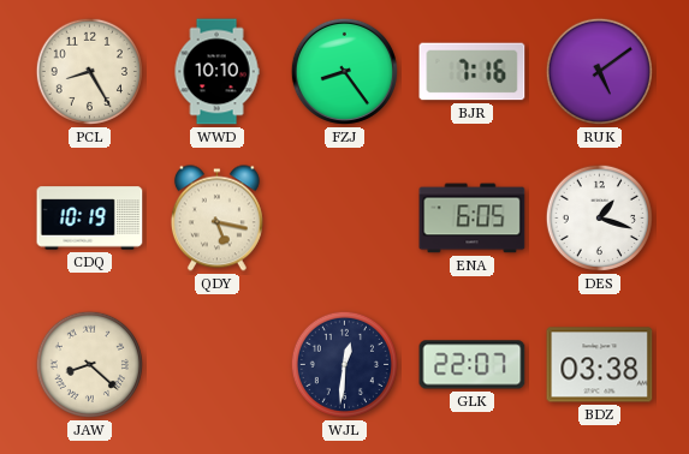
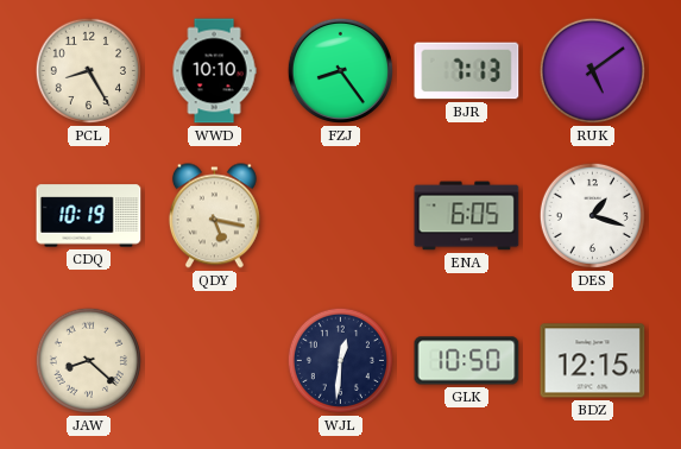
BJR: 7:16 -> 7:13
GLK: 22:07 -> 10:50
BDZ: 03:38 -> 12:15
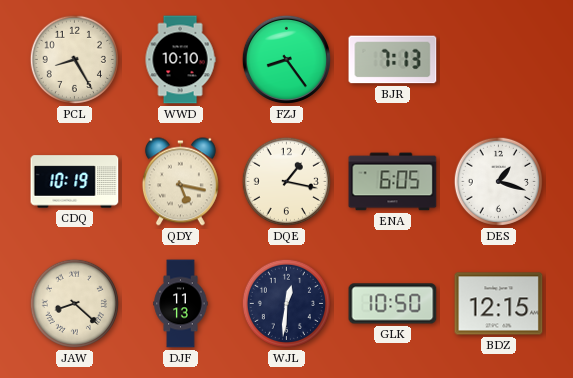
RUK: 5:09 -> none
DQE: none -> 1:17
DJF: none -> 11:13
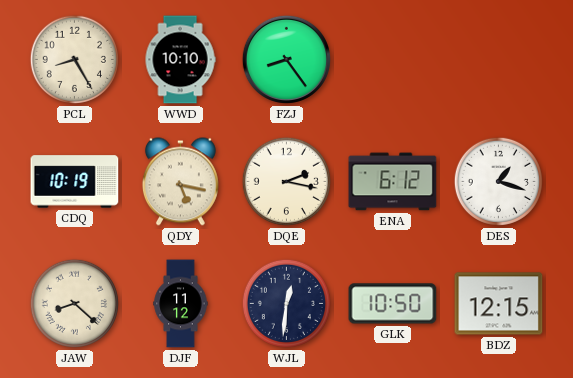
BJR: 7:13 -> none
DQE: 1:17 -> 2:17
ENA: 6:05 -> 6:12
DJF: 11:13 -> 11:12
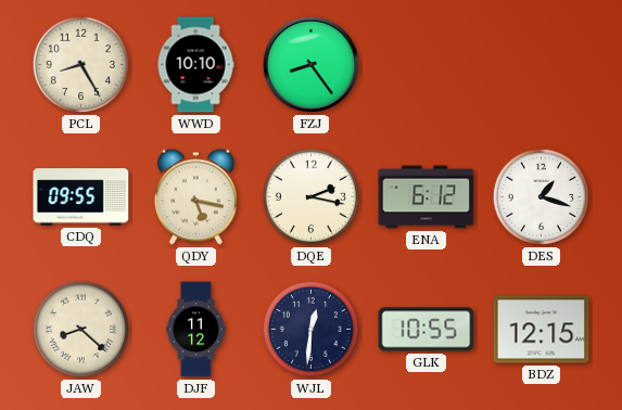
CDQ: 10:19 -> 09:55
GLK: 10:50 -> 10:55
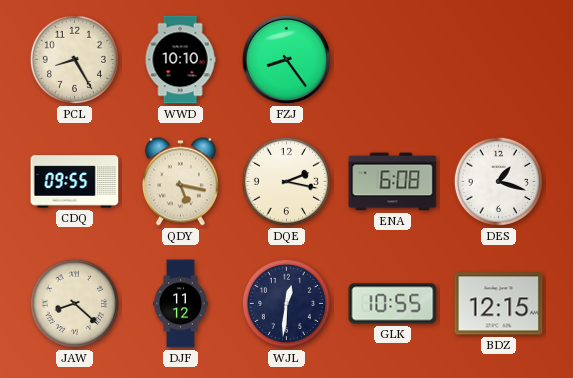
ENA: 6:12 -> 6:08
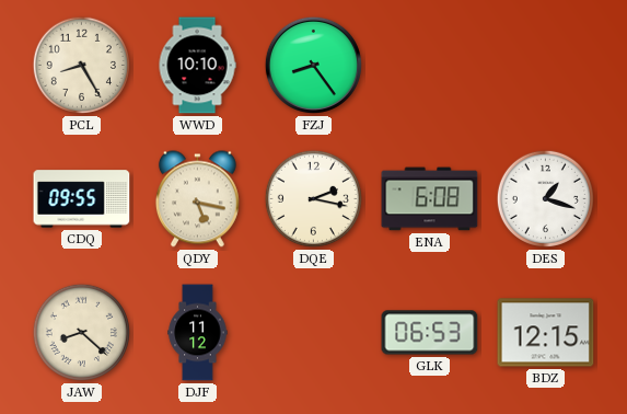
WJL: 12:31 -> none
GLK: 10:55 -> 06:53
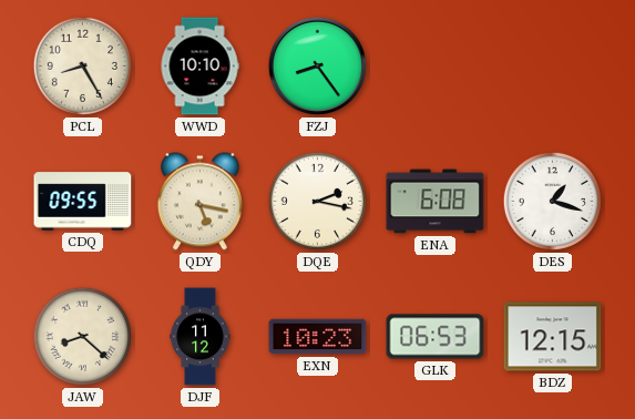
EXN: none -> 10:23
